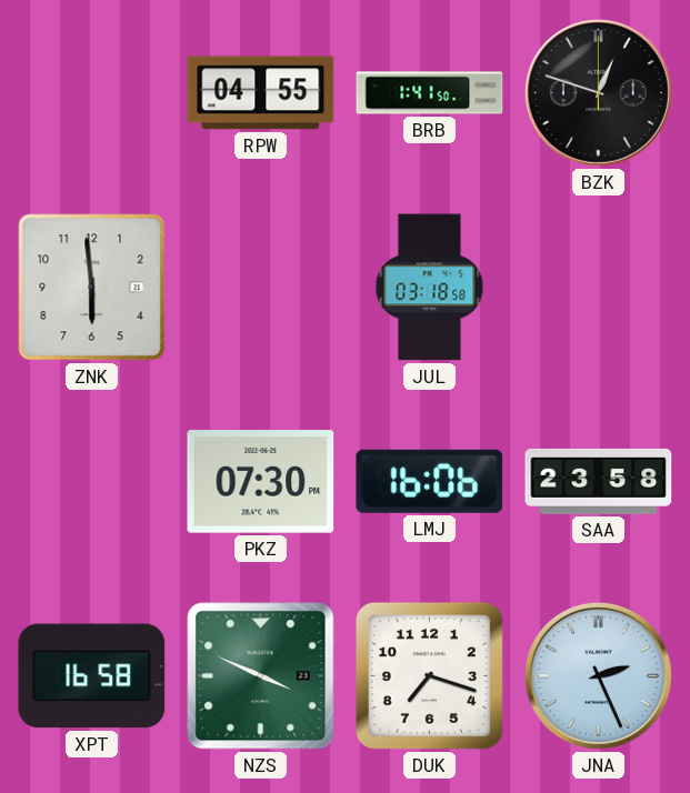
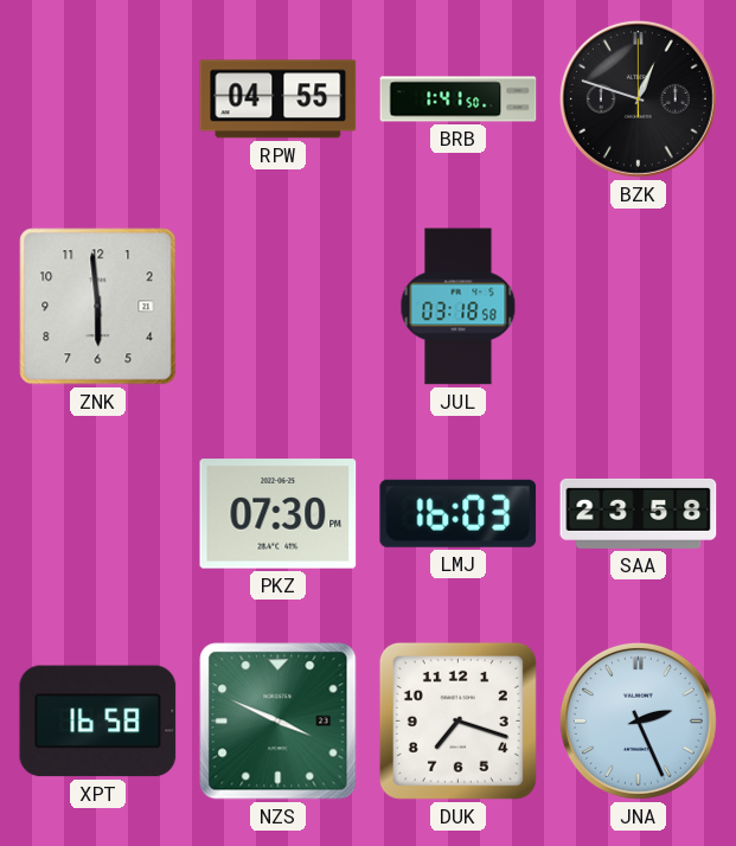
LMJ: 16:06 -> 16:03
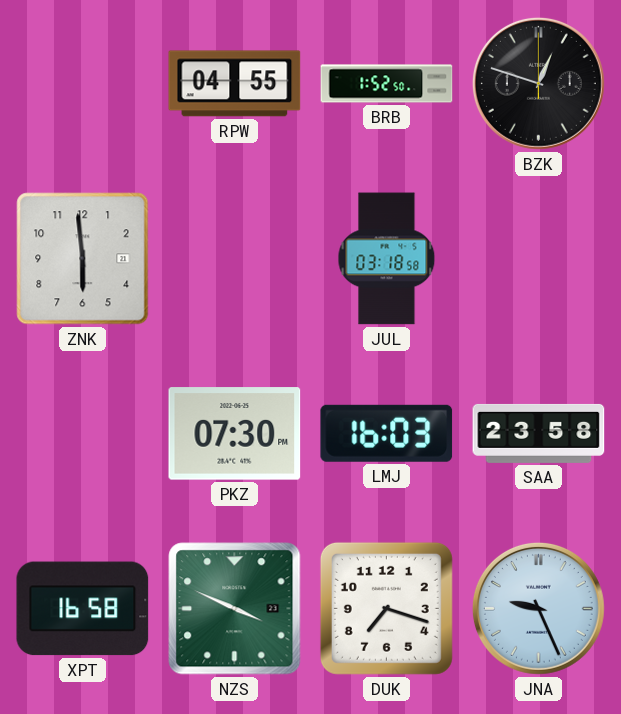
BRB: 1:41 -> 1:52
JNA: 2:26 -> 9:26
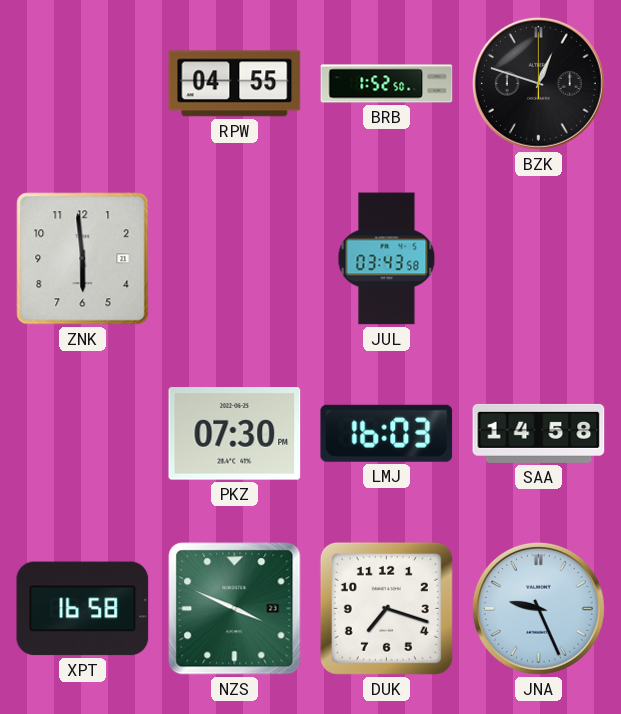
JUL: 03:18 -> 03:43
SAA: 23:58 -> 14:58
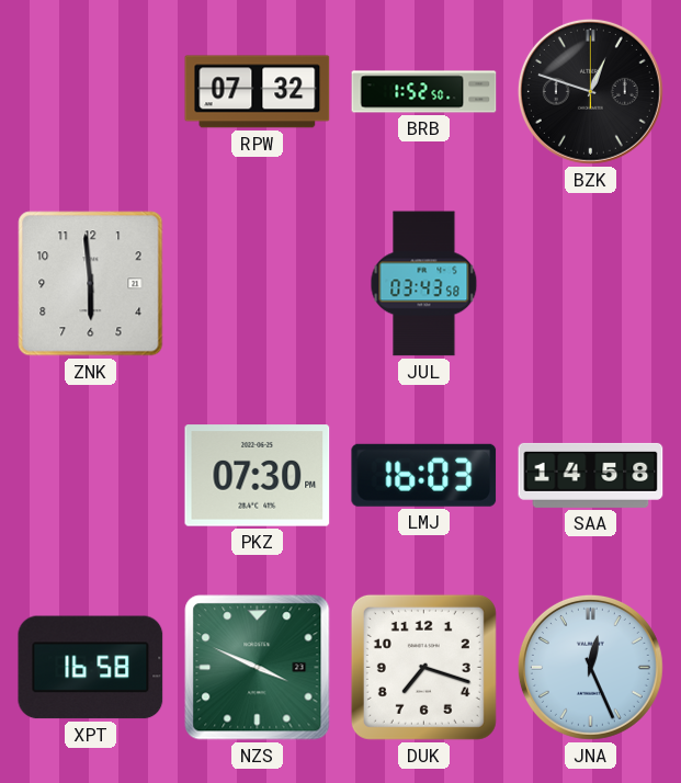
RPW: 04:55 -> 07:32
JNA: 9:26 -> 12:26
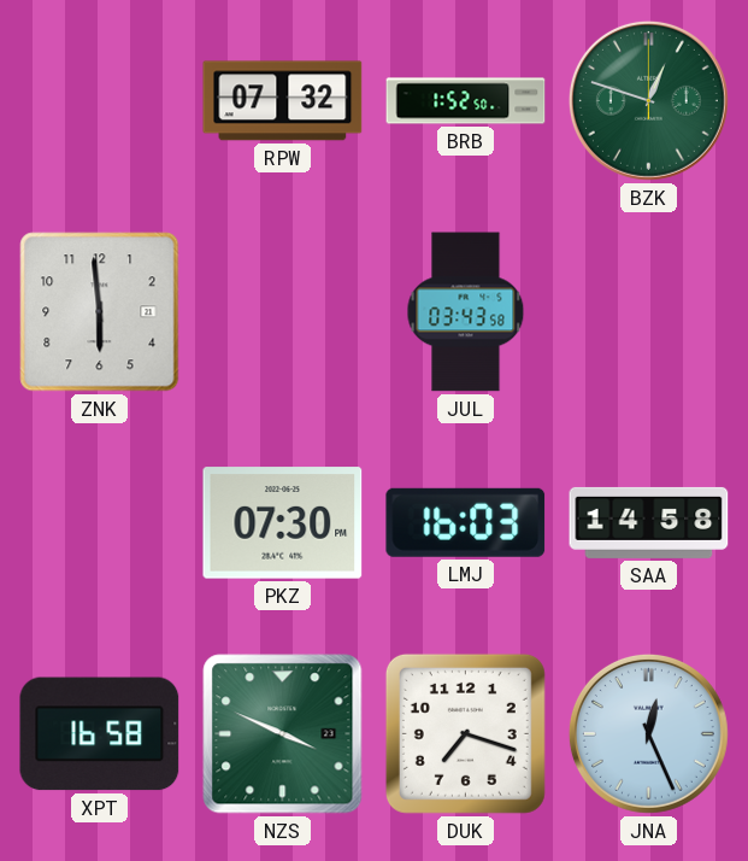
BZK dial: black -> green
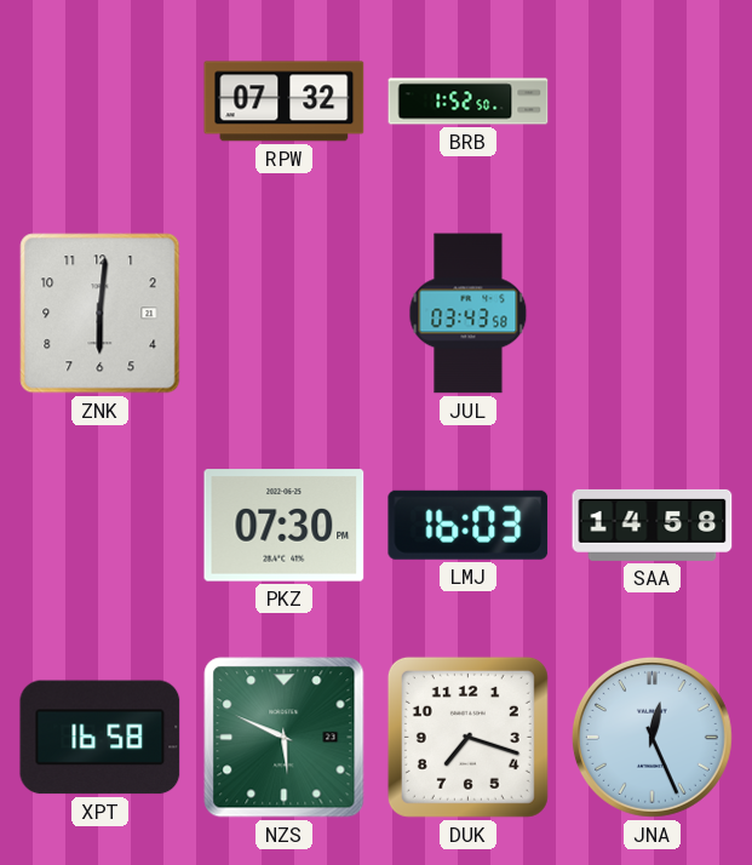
BZK: 12:48 -> none
ZNK: 5:59 -> 6:01
NZS: 3:49 -> 5:49
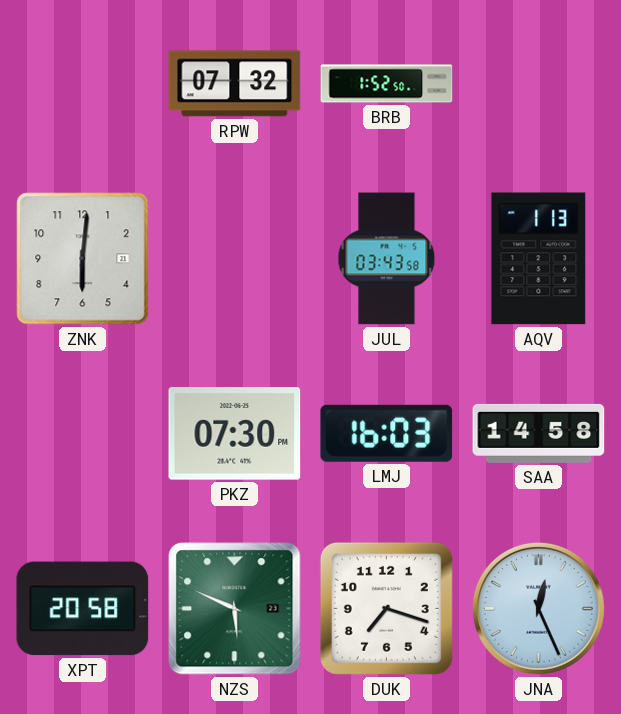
AQV: none -> 1:13
XPT: 16:58 -> 20:58
